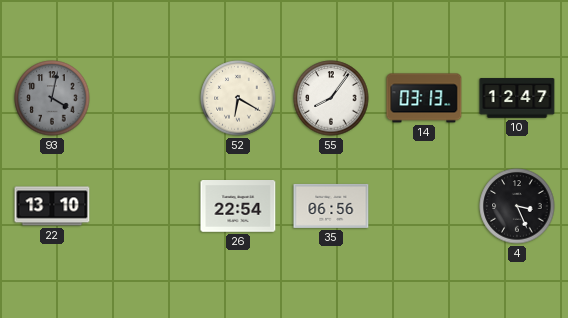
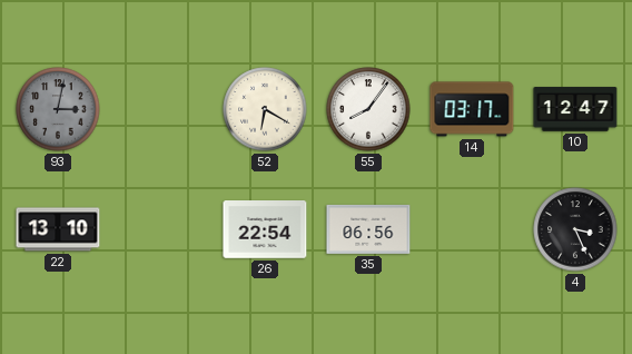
93: 4:02 -> 3:02
14: 03:13 -> 03:17
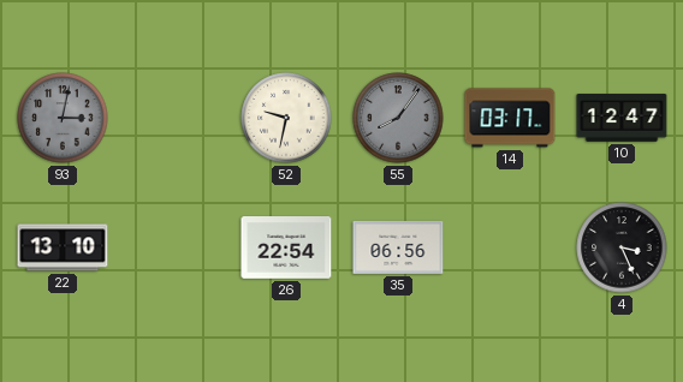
52: 6:20 -> 9:32
55 dial: white -> grey
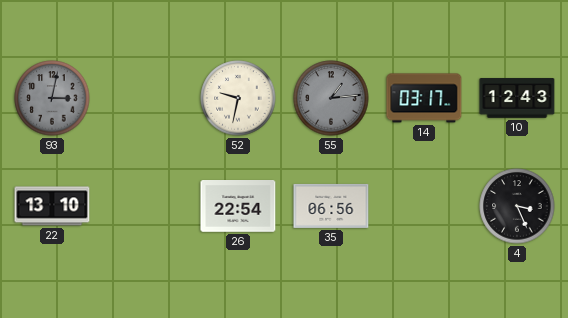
55: 8:06 -> 1:14
10: 12:47 -> 12:43
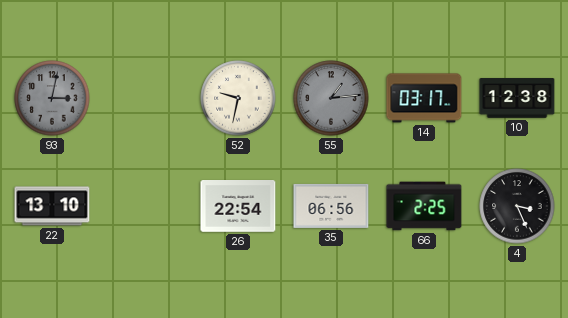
10: 12:43 -> 12:38
66: none -> 2:25
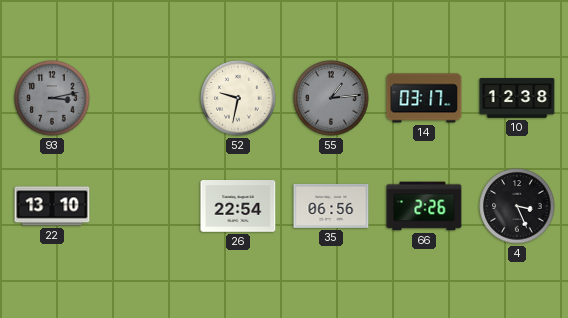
93: 3:02 -> 3:13
66: 2:25 -> 2:26
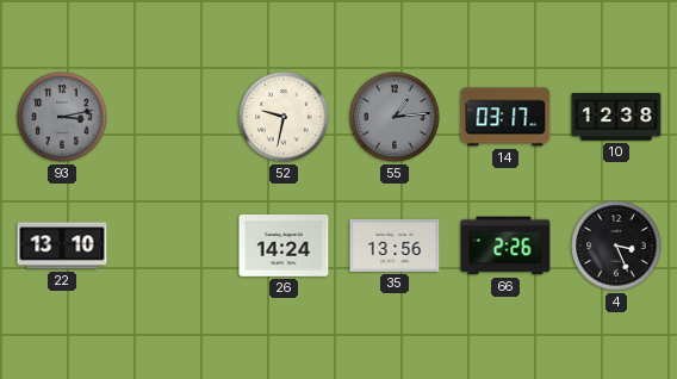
26: 22:54 -> 14:24
35: 06:56 -> 13:56
